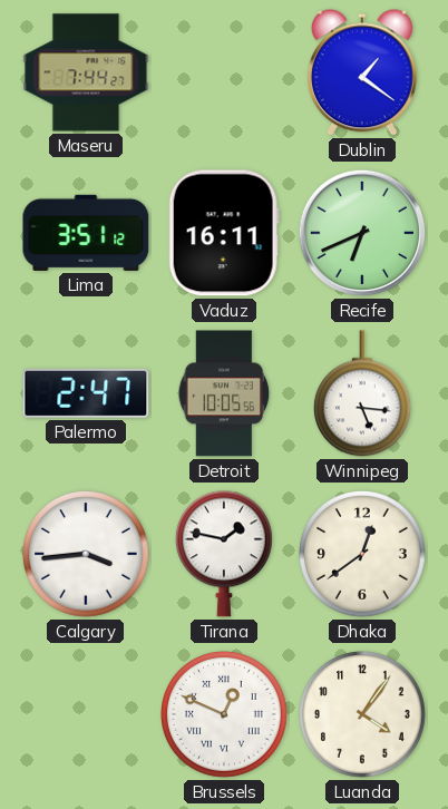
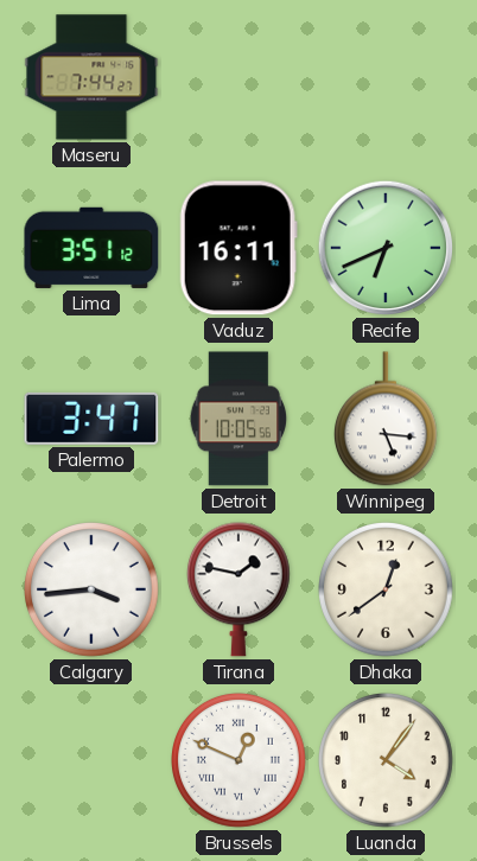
Dublin: 1:21 -> none
Palermo: 2:47 -> 3:47
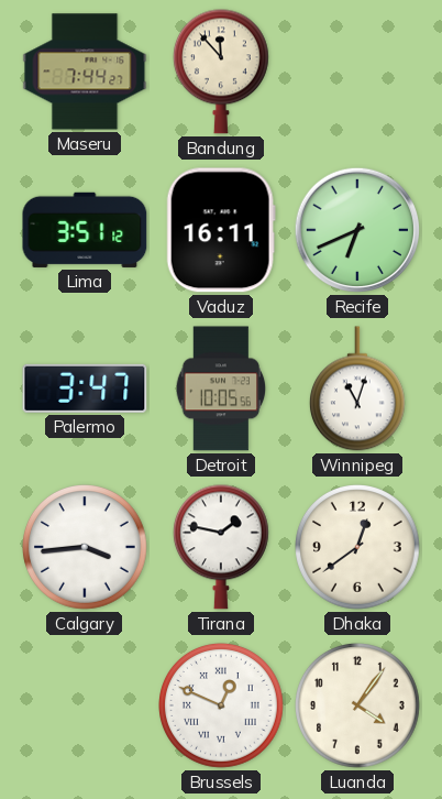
Bandung: none -> 11:53
Winnipeg: 5:16 -> 11:03
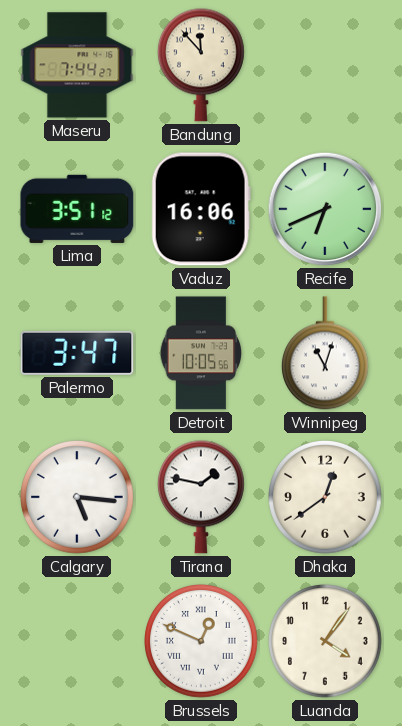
Vaduz: 16:11 -> 16:06
Calgary: 3:44 -> 5:16
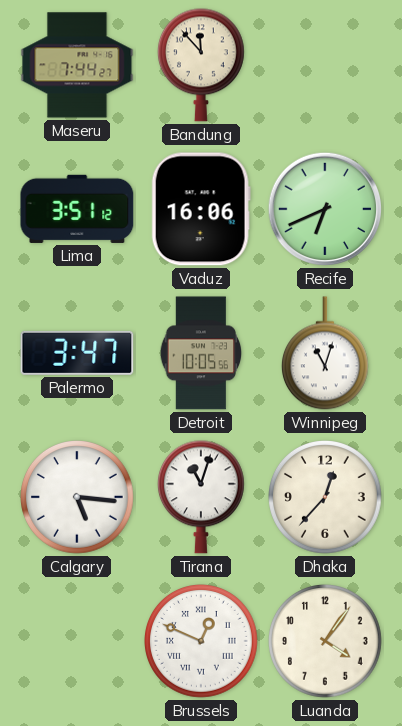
Tirana: 1:47 -> 11:03
Dhaka: 12:39 -> 12:37
